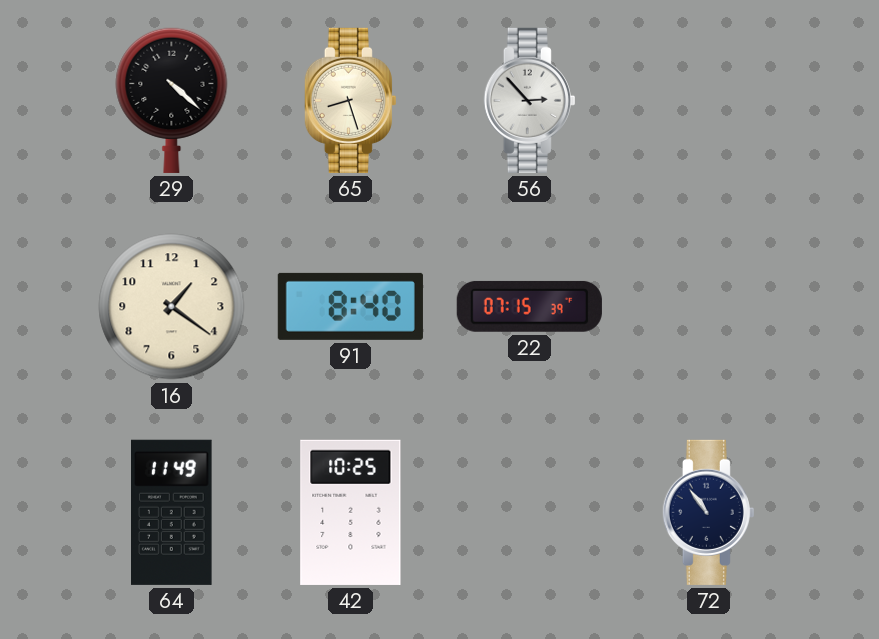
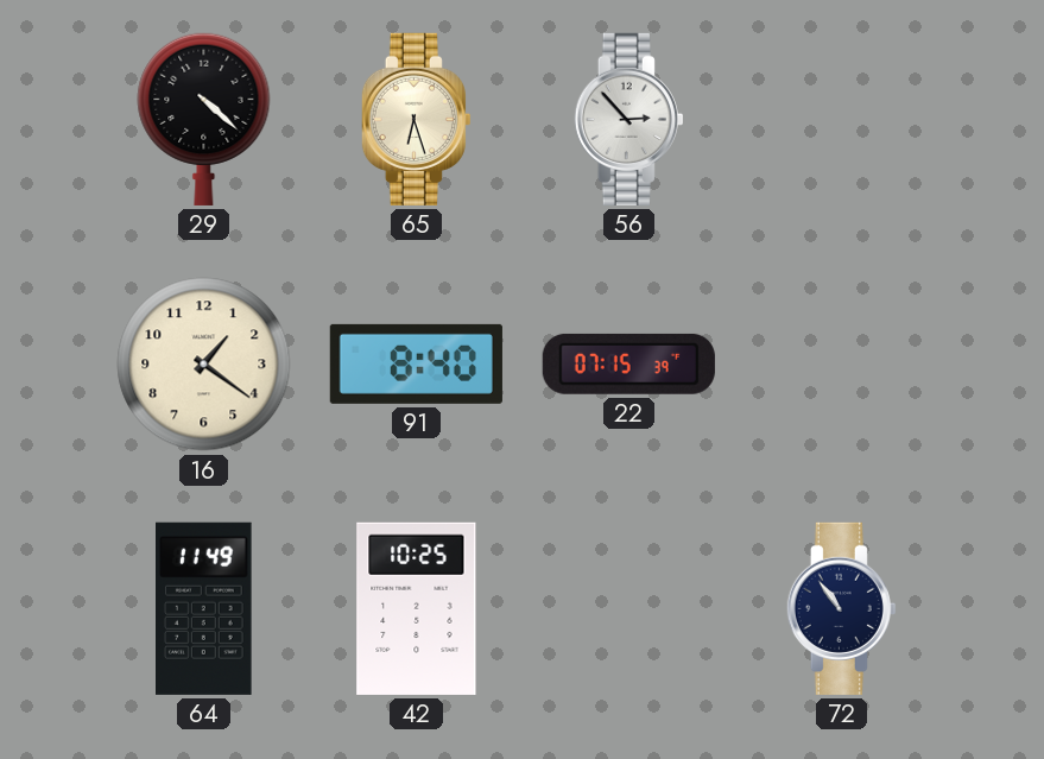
65: 8:27 -> 6:27
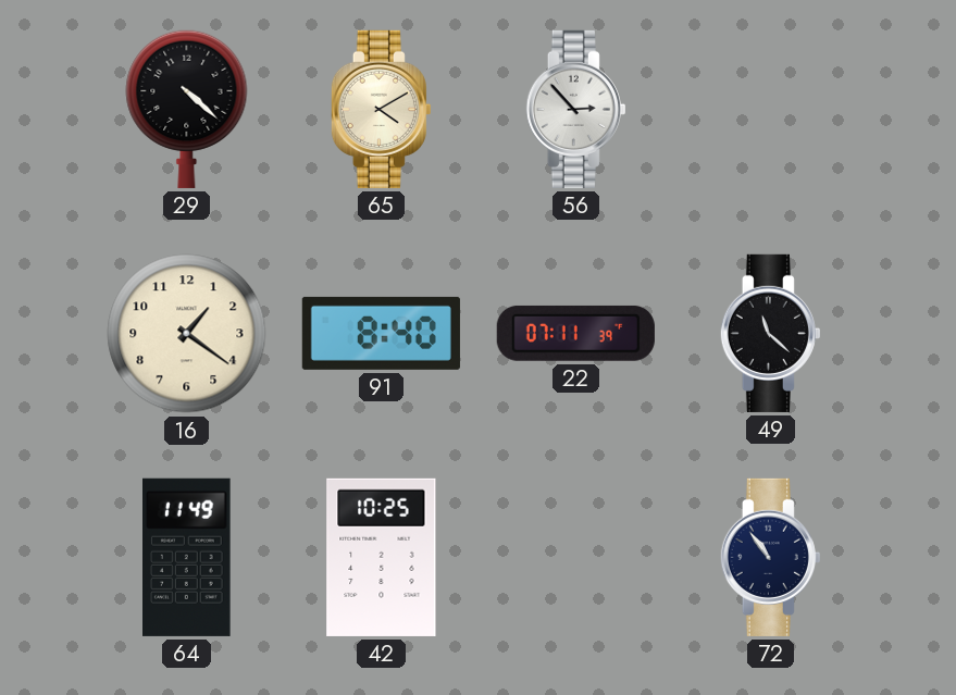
65: 6:27 -> 4:10
22: 07:15 -> 07:11
49: none -> 11:22
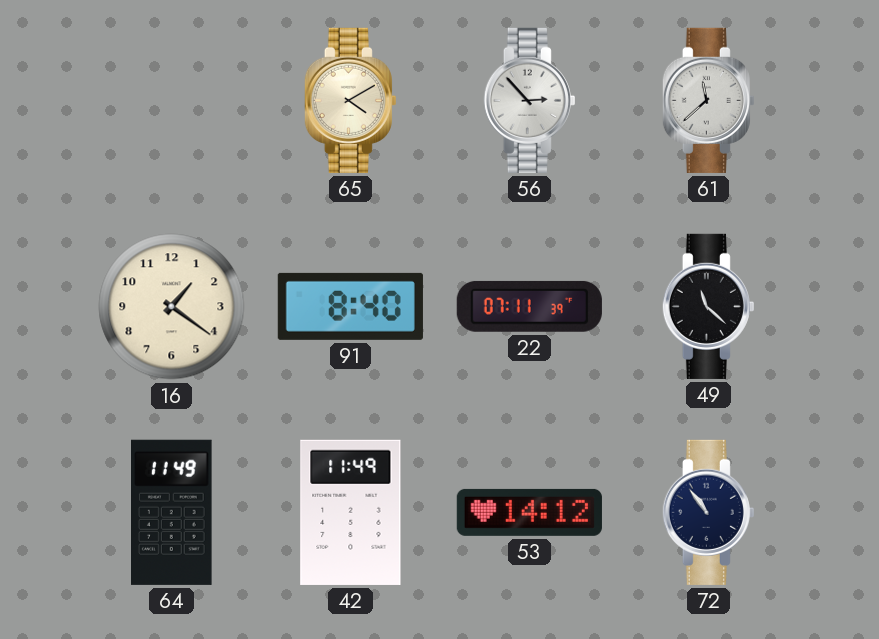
29: 4:22 -> none
61: none -> 11:38
42: 10:25 -> 11:49
53: none -> 14:12
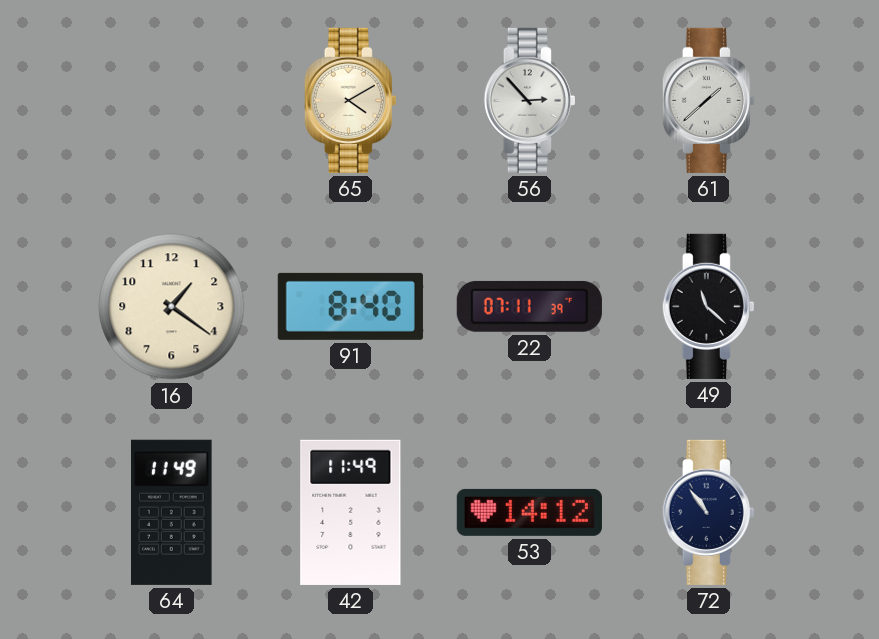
61: 11:38 -> 1:38
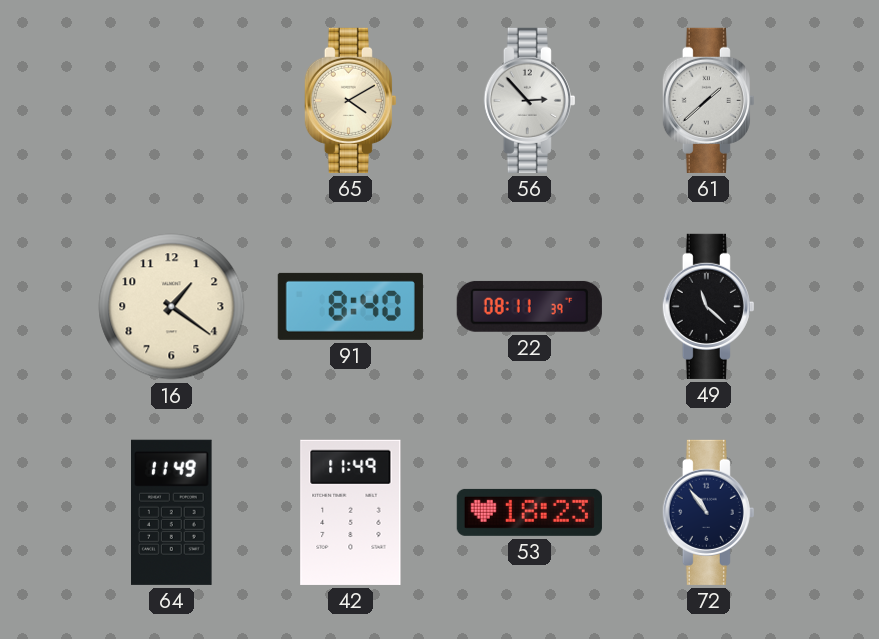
22: 07:11 -> 08:11
53: 14:12 -> 18:23
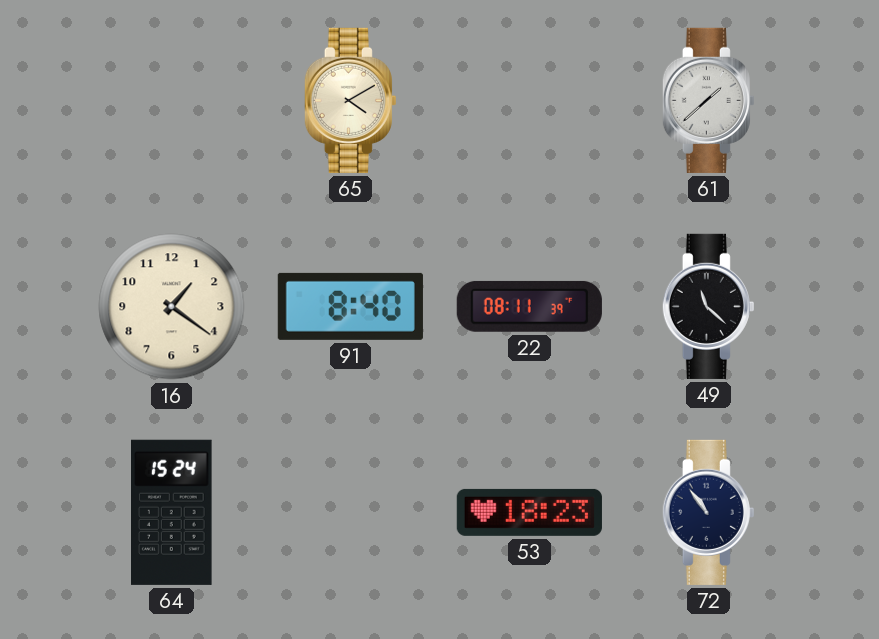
56: 2:53 -> none
64: 11:49 -> 15:24
42: 11:49 -> none
